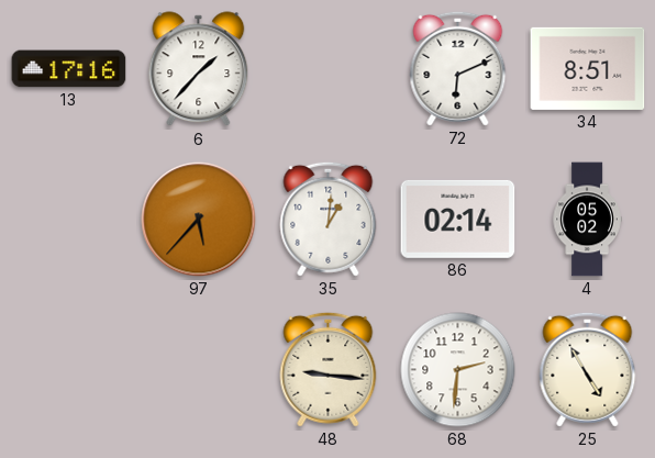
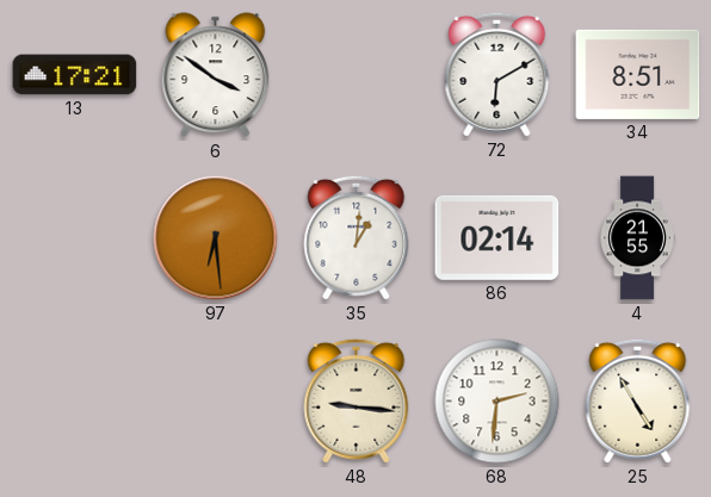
13: 17:16 -> 17:21
6: 1:37 -> 3:51
72: 6:11 -> 6:10
97: 5:37 -> 6:29
4: 05:02 -> 21:55
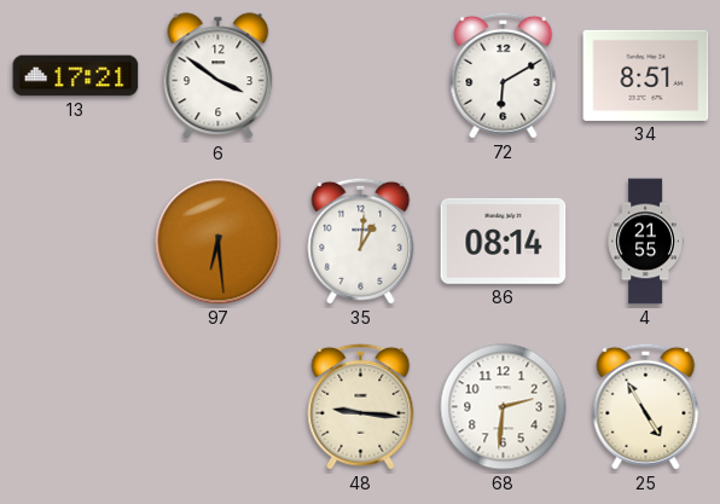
86: 02:14 -> 08:14
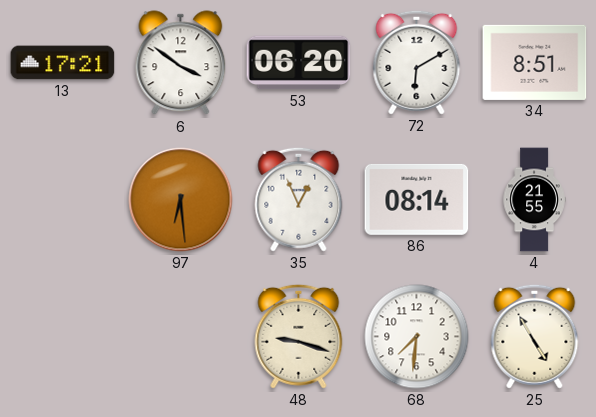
53: none -> 06:20
35: 1:01 -> 12:56
48: 9:16 -> 9:18
68: 2:31 -> 7:31
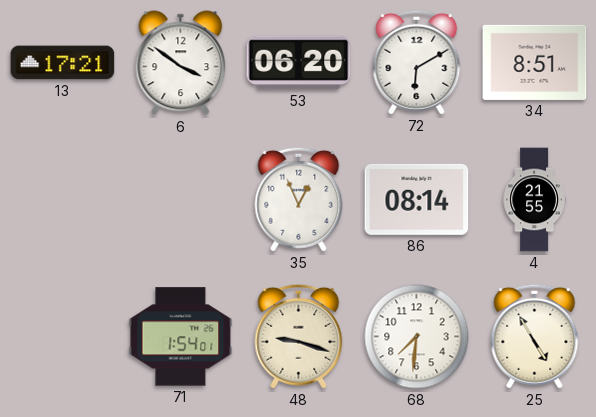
97: 6:29 -> none
71: none -> 1:54
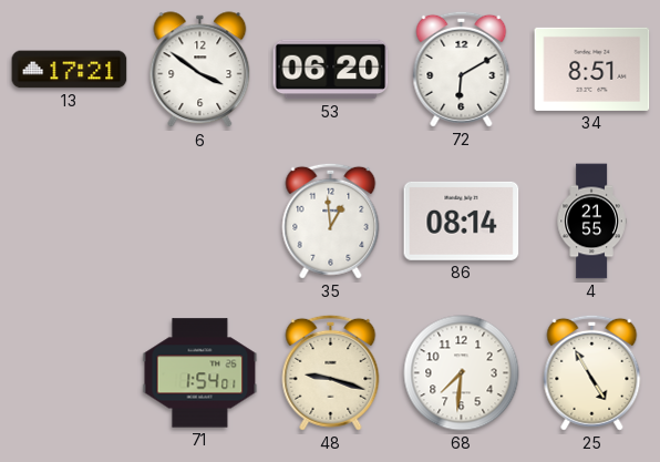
35: 12:56 -> 12:59
